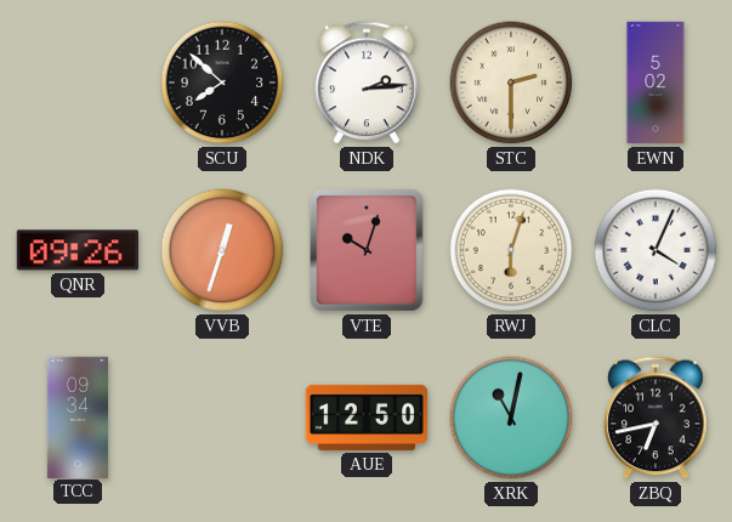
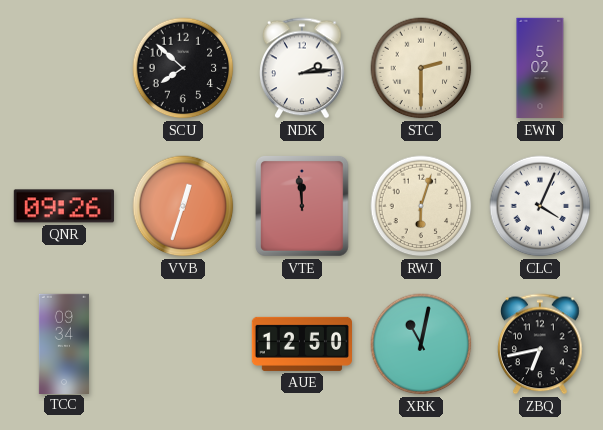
VTE: 10:03 -> 11:59
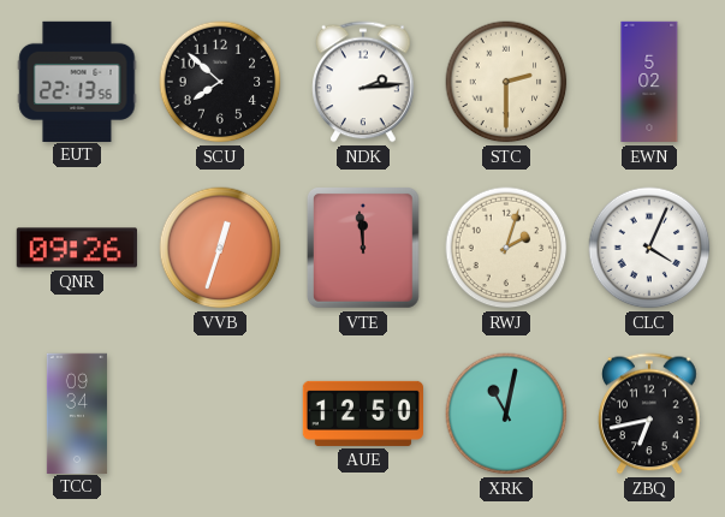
EUT: none -> 22:13
RWJ: 6:03 -> 2:03
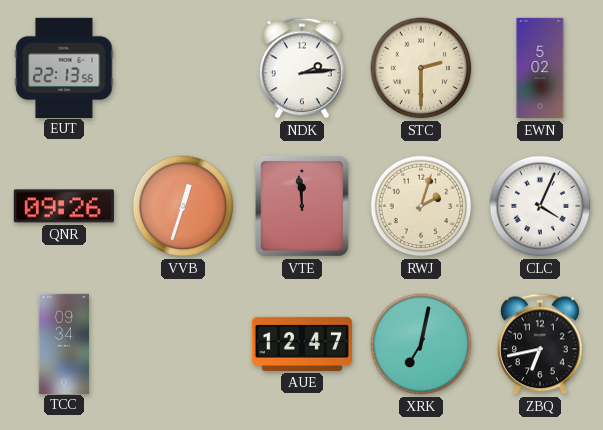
SCU: 7:52 -> none
AUE: 12:50 -> 12:47
XRK: 11:02 -> 7:02
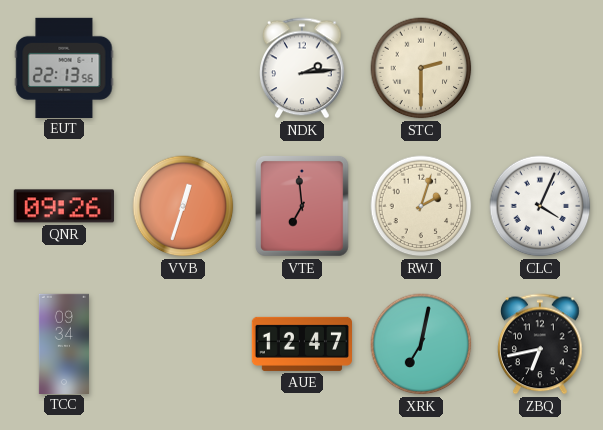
EWN: 5:02 -> none
VTE: 11:59 -> 6:59
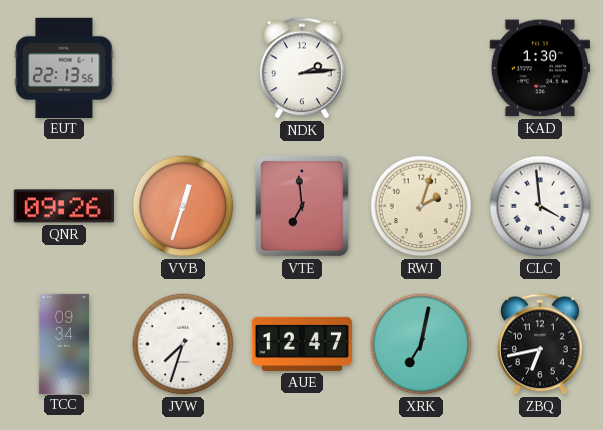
STC: 2:30 -> none
KAD: none -> 1:30
CLC: 4:04 -> 3:59
JVW: none -> 7:33
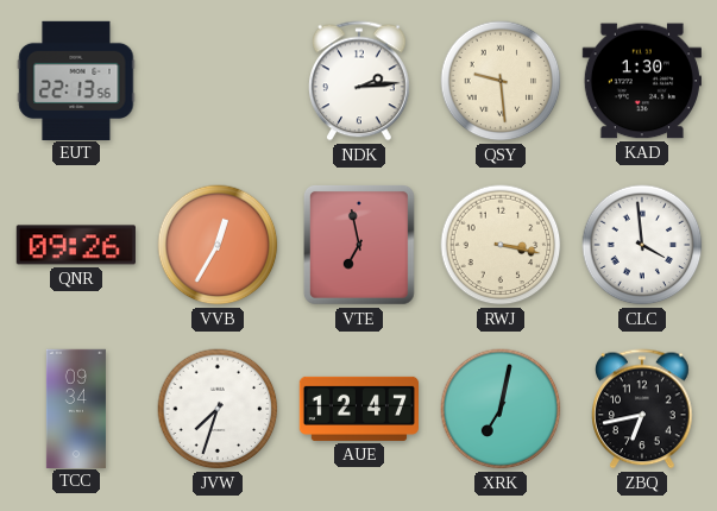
QSY: none -> 9:29
VVB: 12:33 -> 12:35
VTE: 6:59 -> 6:58
RWJ: 2:03 -> 3:17
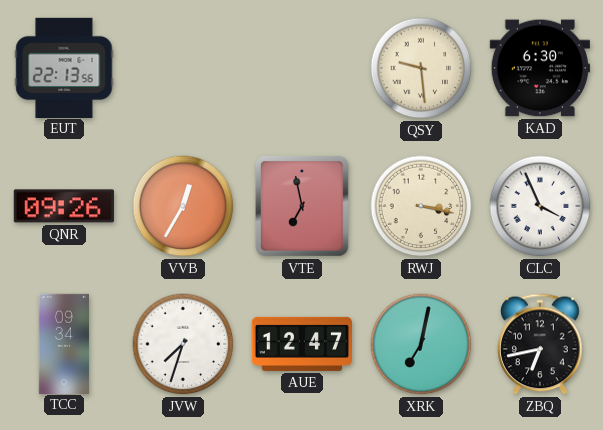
NDK: 2:14 -> none
KAD: 1:30 -> 6:30
CLC: 3:59 -> 3:56
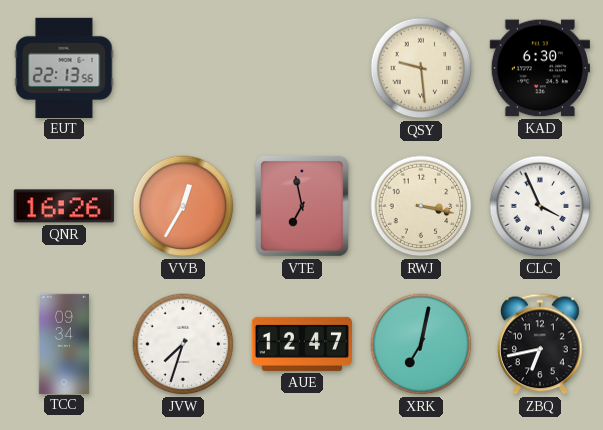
QNR: 09:26 -> 16:26
